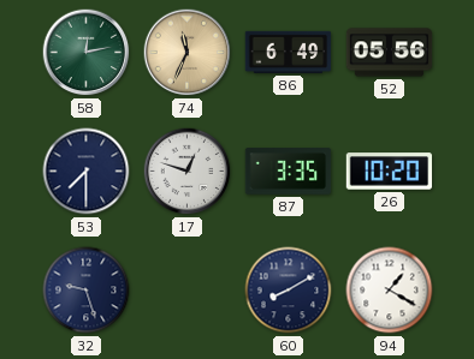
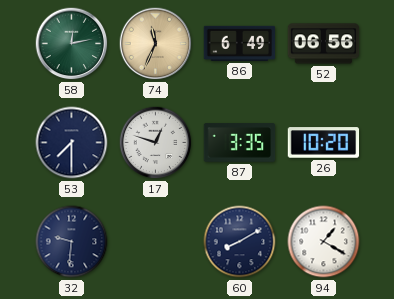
52: 05:56 -> 06:56
32: 9:27 -> 9:31
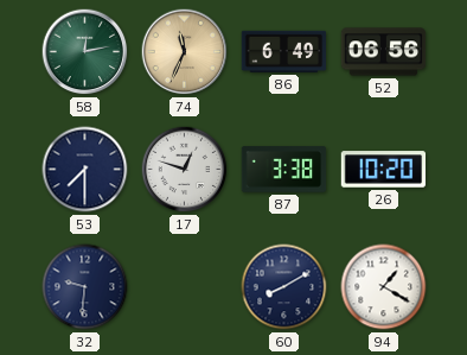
87: 3:35 -> 3:38
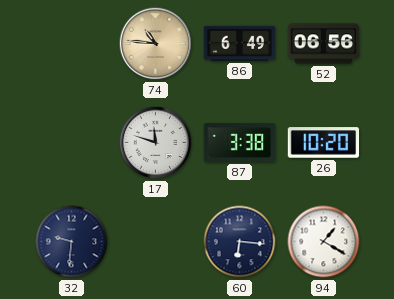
58: 12:13 -> none
74: 11:34 -> 10:46
53: 7:30 -> none
17: 12:48 -> 11:48
60: 8:10 -> 6:16
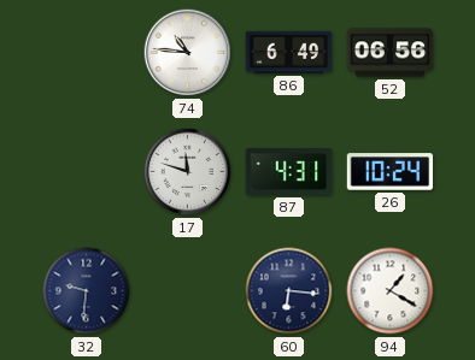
74 dial: champagne -> white
87: 3:38 -> 4:31
26: 10:20 -> 10:24
